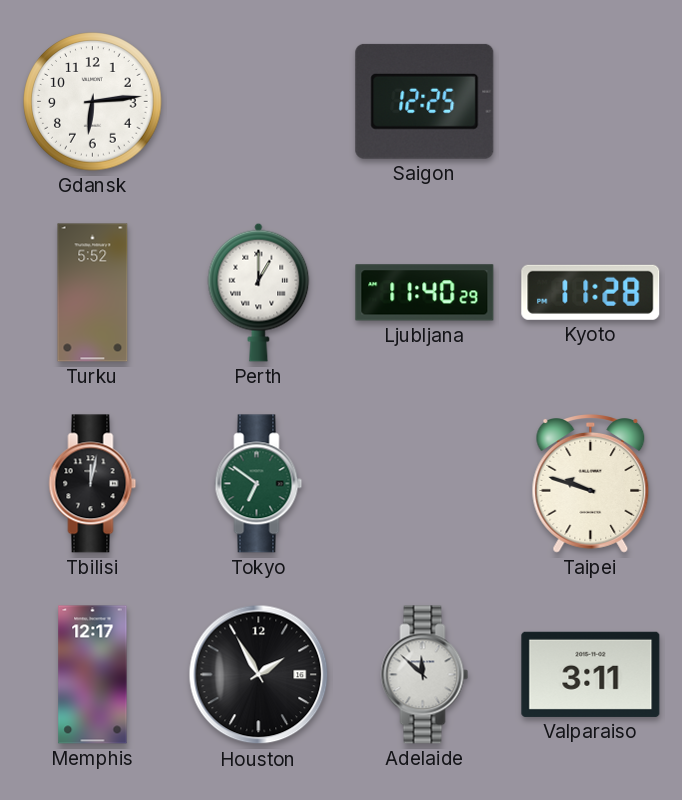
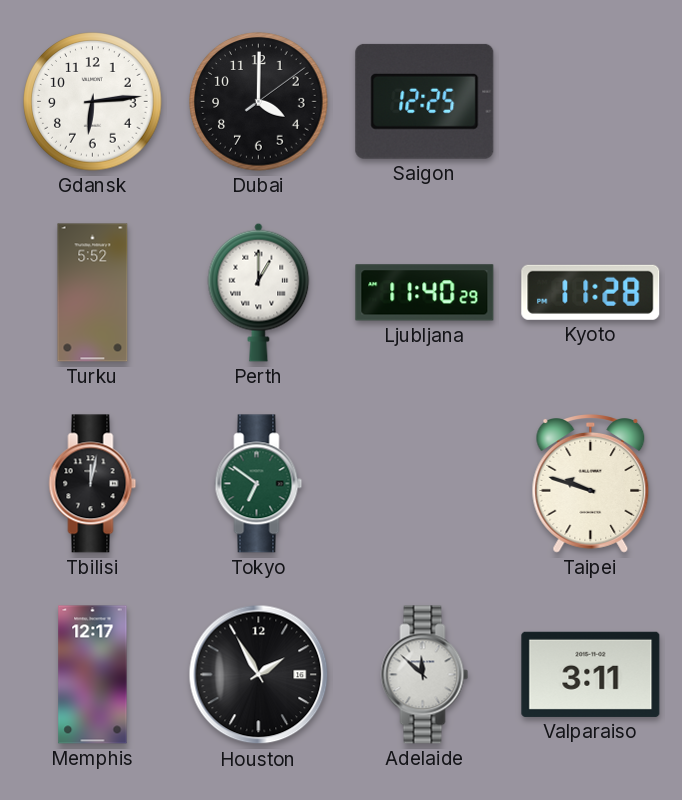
Dubai: none -> 4:00
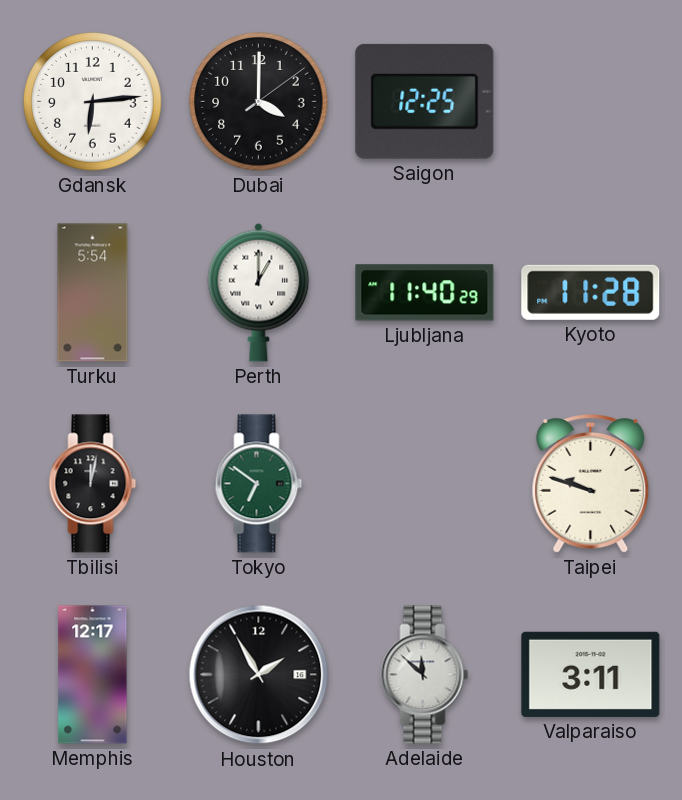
Turku: 5:52 -> 5:54
